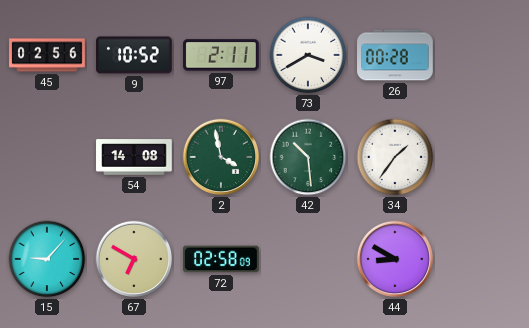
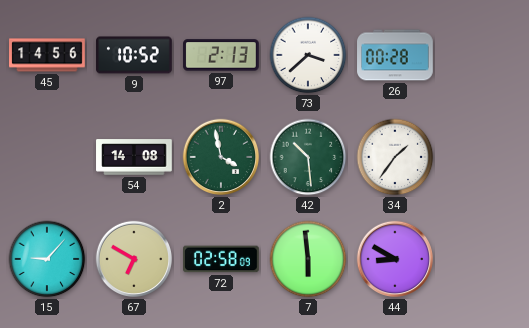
45: 02:56 -> 14:56
97: 2:11 -> 2:13
73: 3:40 -> 3:38
7: none -> 5:59
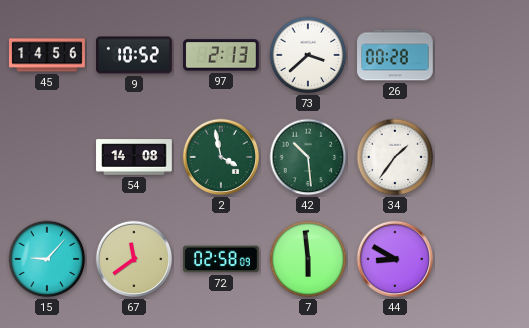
67: 6:50 -> 11:39
